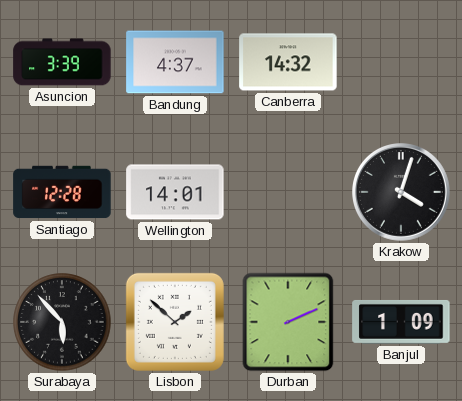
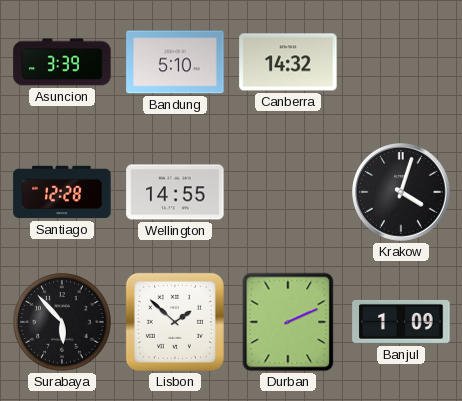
Bandung: 4:37 -> 5:10
Wellington: 14:01 -> 14:55
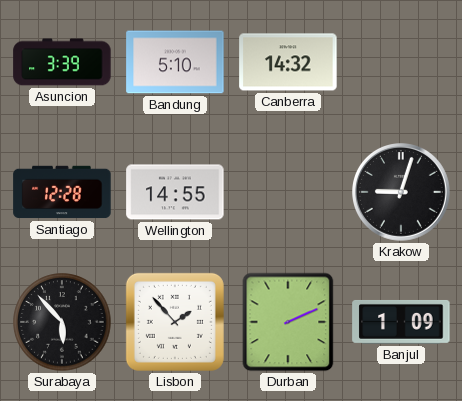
Krakow: 4:03 -> 9:03
Lisbon: 1:52 -> 1:53
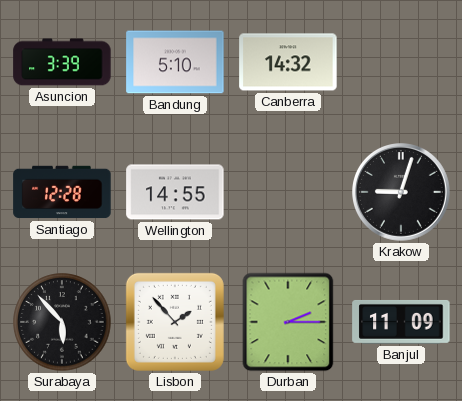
Durban: 2:11 -> 2:15
Banjul: 1:09 -> 11:09
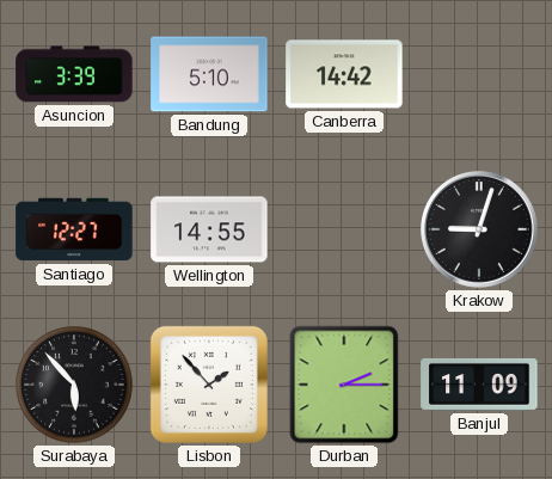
Canberra: 14:32 -> 14:42
Santiago: 12:28 -> 12:27
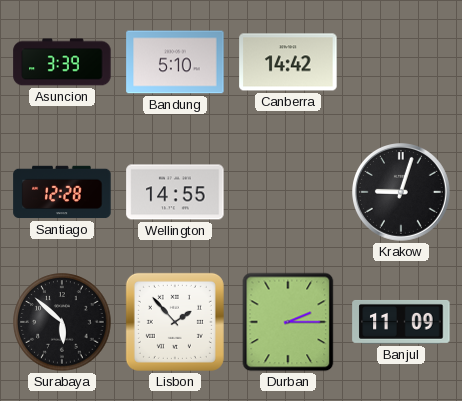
Santiago: 12:27 -> 12:28
Surabaya: 5:53 -> 5:52
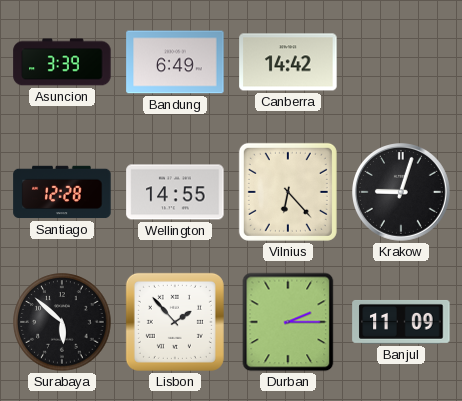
Bandung: 5:10 -> 6:49
Vilnius: none -> 6:23
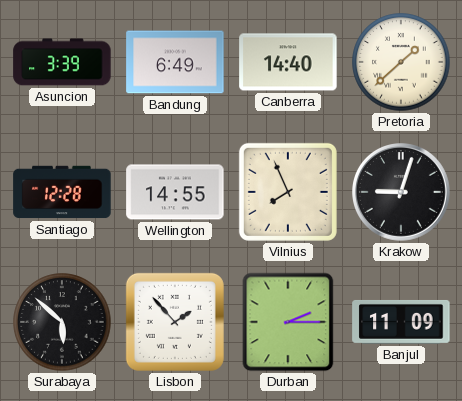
Canberra: 14:42 -> 14:40
Pretoria: none -> 1:38
Vilnius: 6:23 -> 7:56
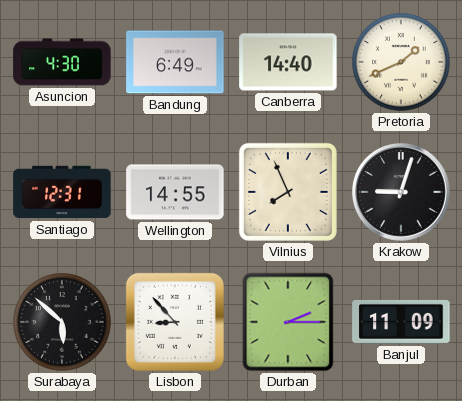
Asuncion: 3:39 -> 4:30
Pretoria: 1:38 -> 1:41
Santiago: 12:28 -> 12:31
Lisbon: 1:53 -> 8:53
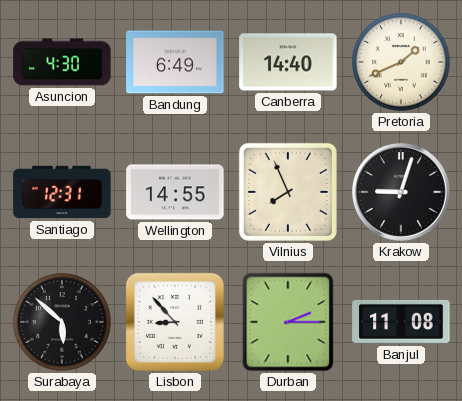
Banjul: 11:09 -> 11:08
